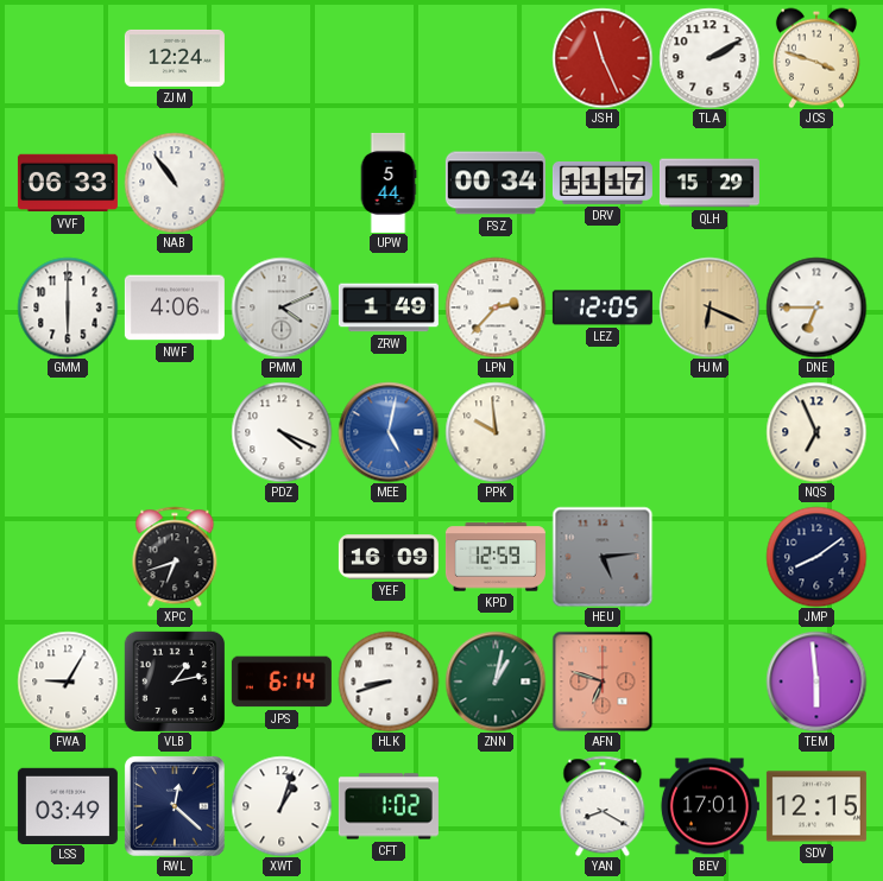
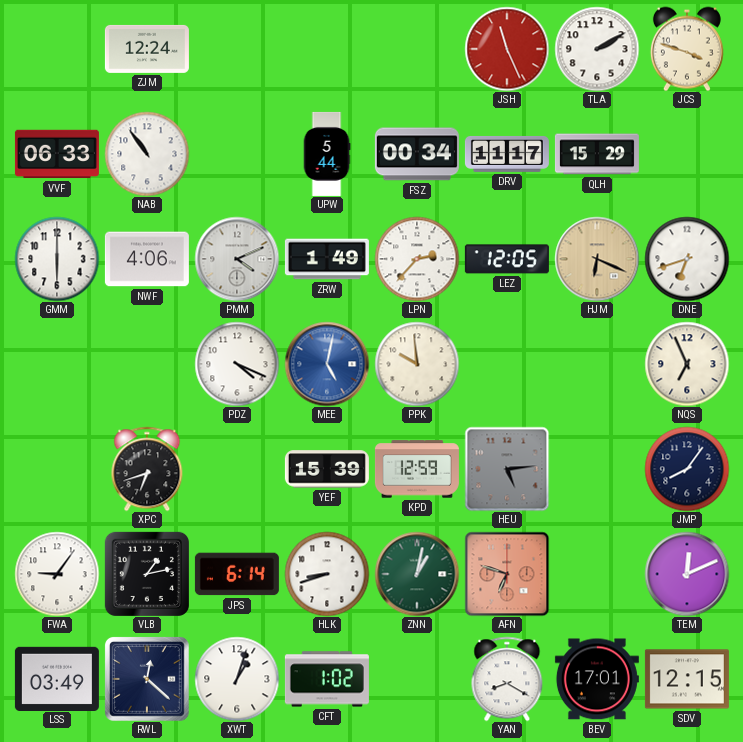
DNE: 6:45 -> 6:42
YEF: 16:09 -> 15:39
JMP: 8:09 -> 8:06
FWA: 9:05 -> 9:06
TEM: 5:59 -> 12:11
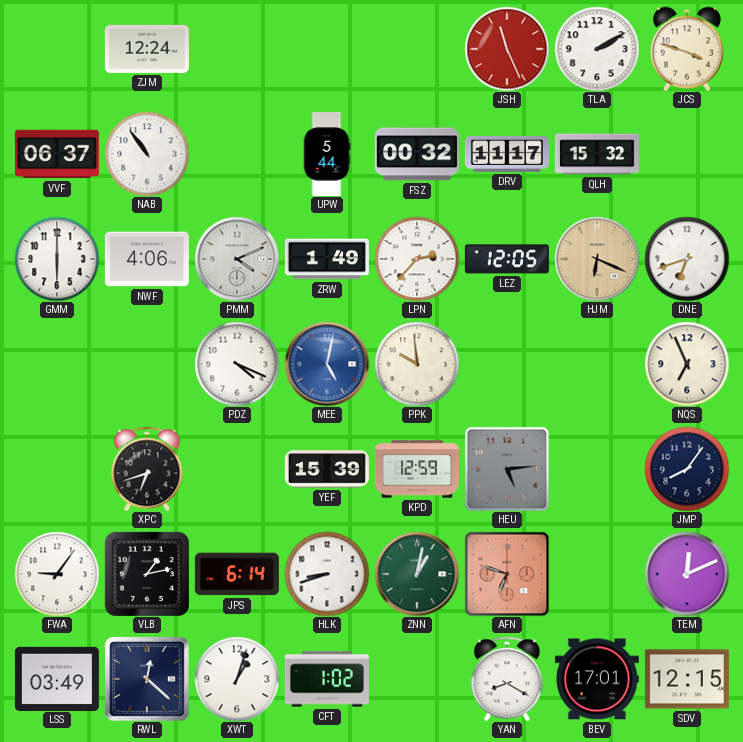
VVF: 06:33 -> 06:37
FSZ: 00:34 -> 00:32
QLH: 15:29 -> 15:32
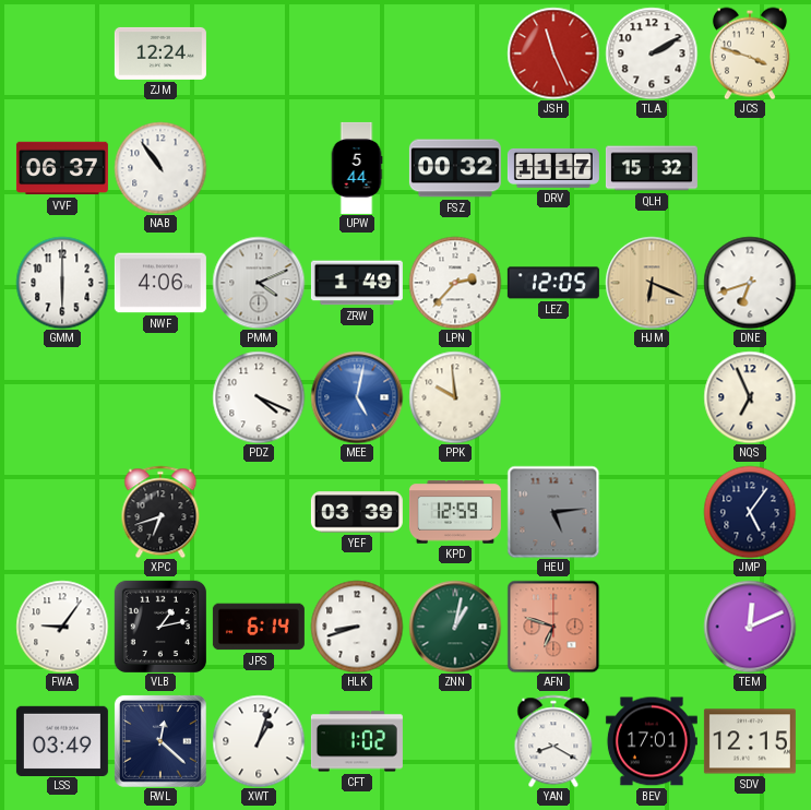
YEF: 15:39 -> 03:39
JMP: 8:06 -> 5:06
